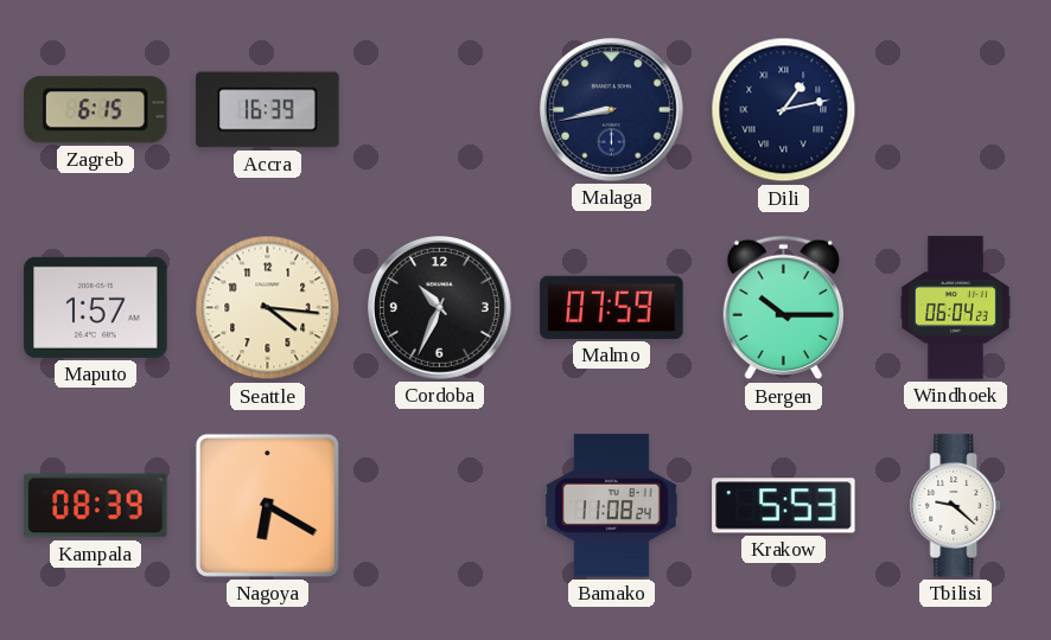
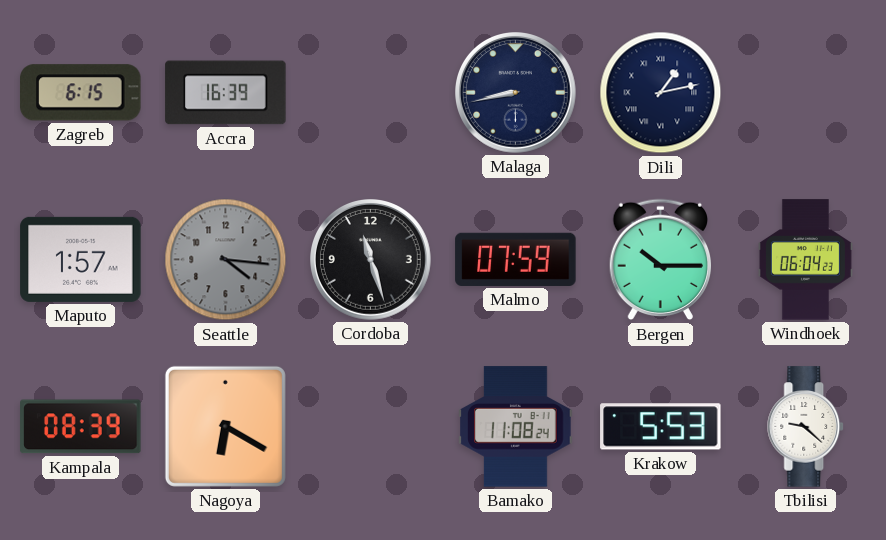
Seattle dial: cream -> grey
Cordoba: 10:34 -> 11:27
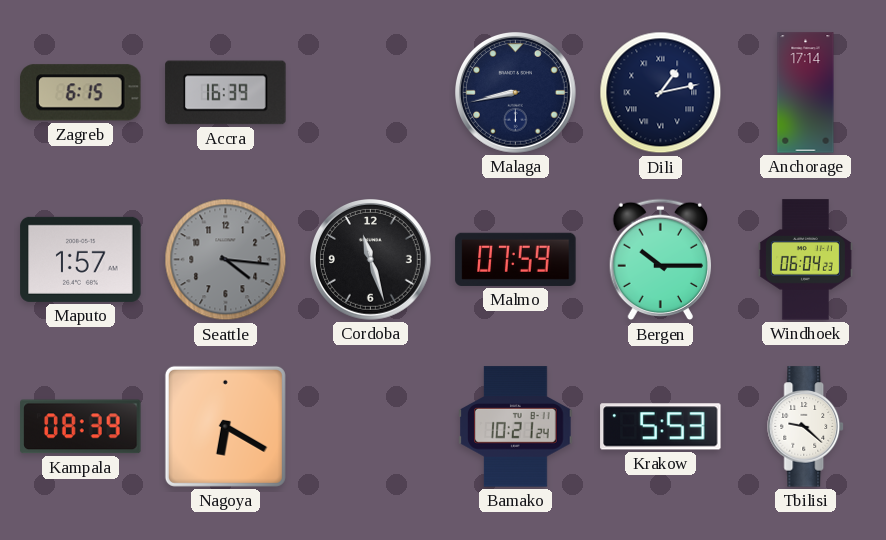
Anchorage: none -> 17:14
Bamako: 11:08 -> 10:21
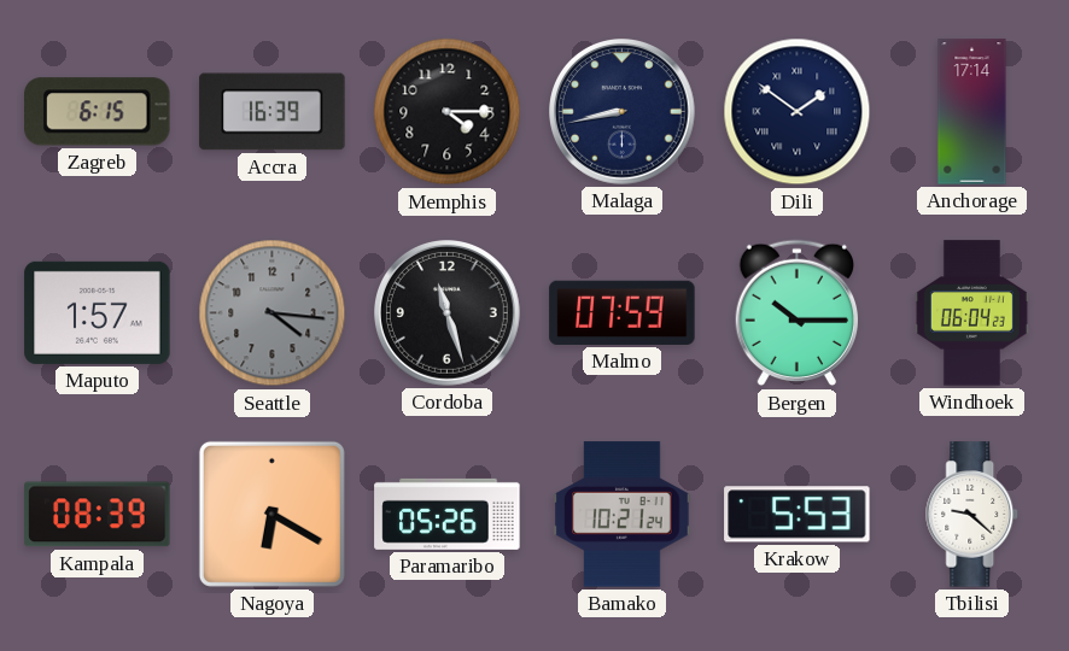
Memphis: none -> 4:15
Dili: 1:13 -> 1:51
Paramaribo: none -> 05:26
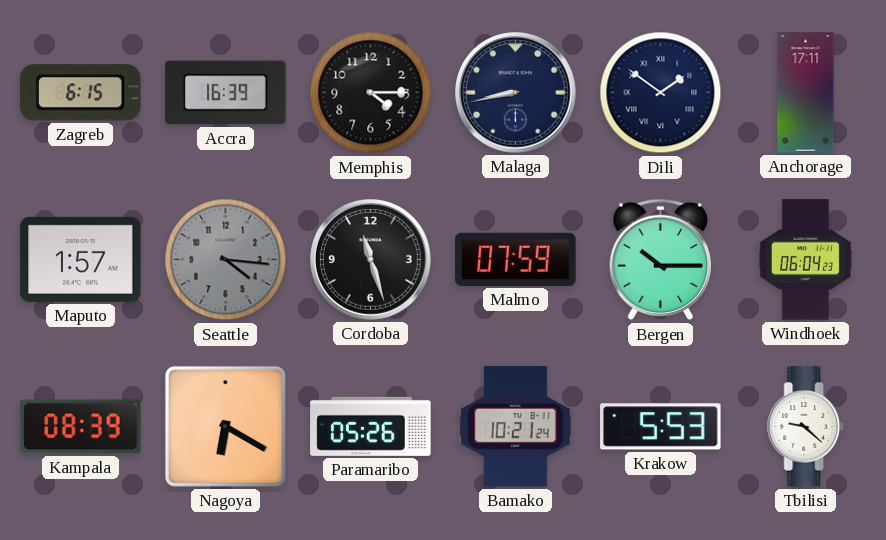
Anchorage: 17:14 -> 17:11
